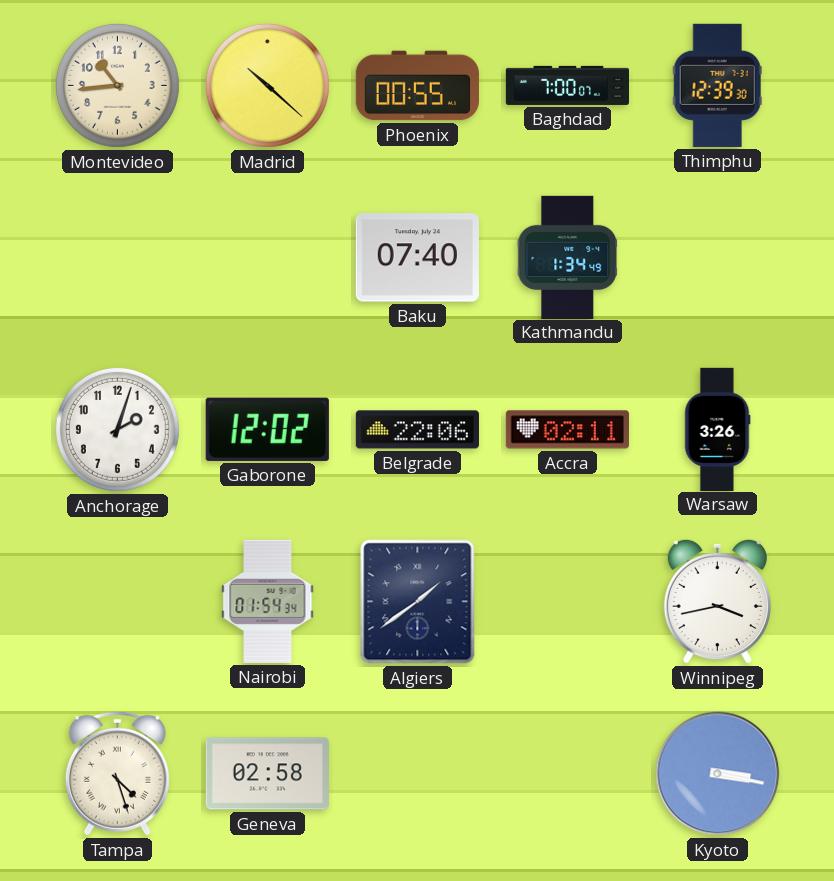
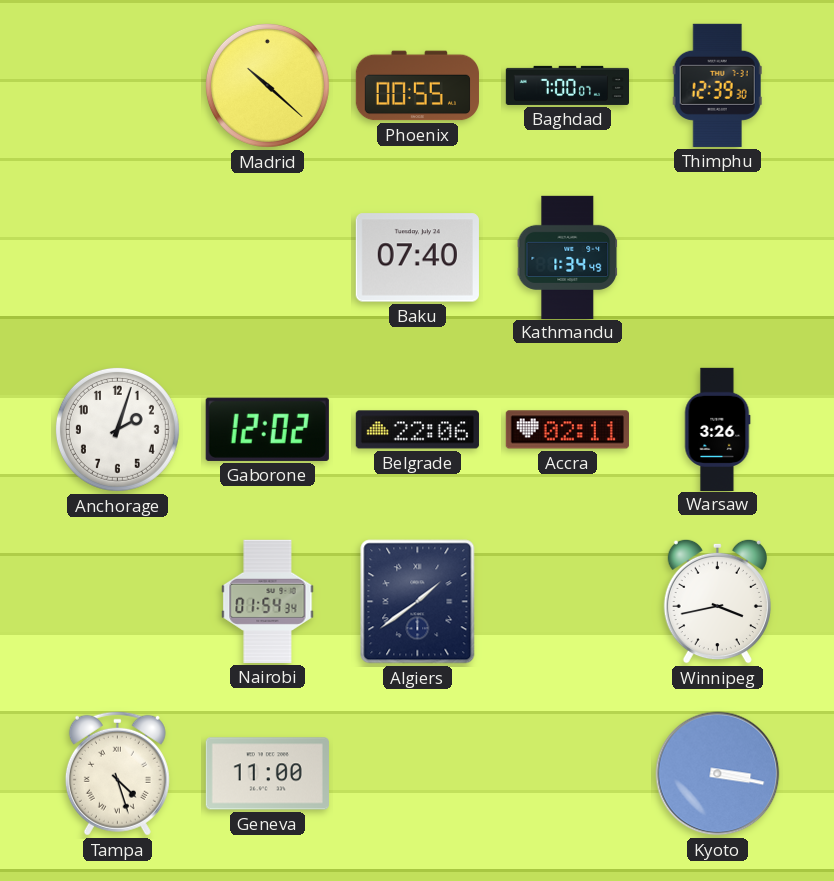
Montevideo: 10:44 -> none
Geneva: 02:58 -> 11:00
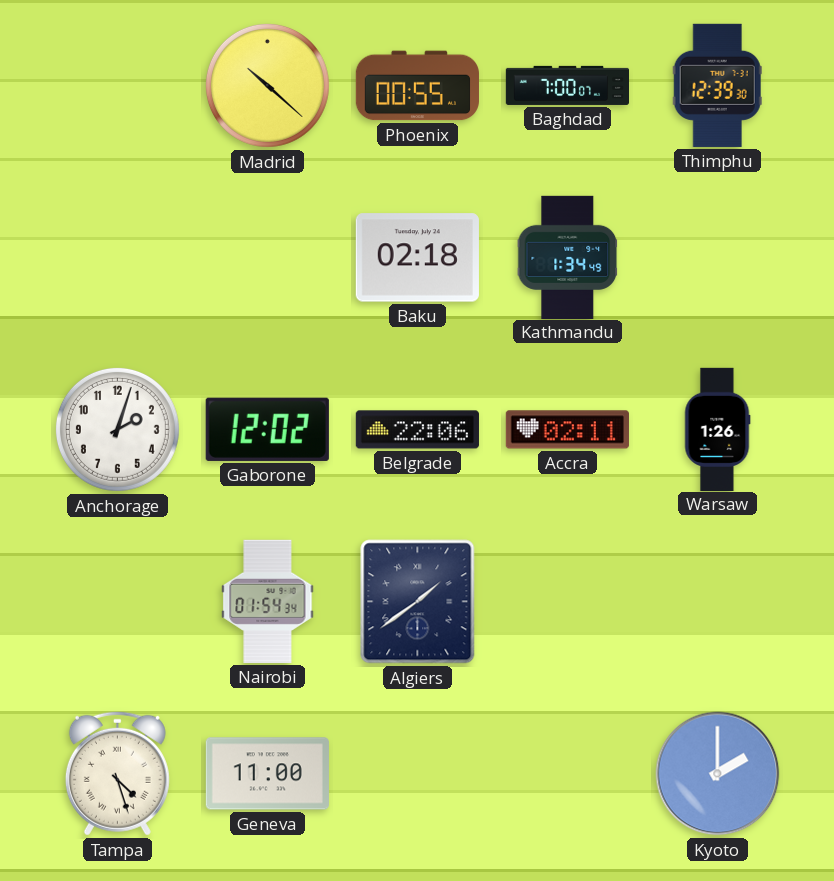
Baku: 07:40 -> 02:18
Warsaw: 3:26 -> 1:26
Winnipeg: 3:43 -> none
Kyoto: 3:17 -> 2:00
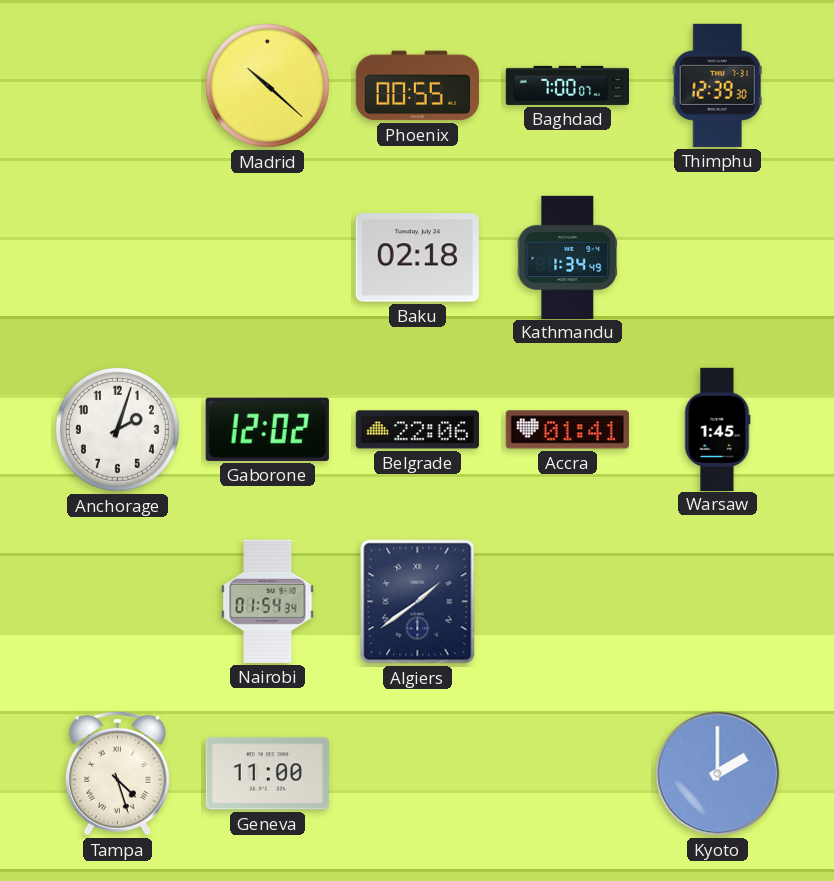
Accra: 02:11 -> 01:41
Warsaw: 1:26 -> 1:45
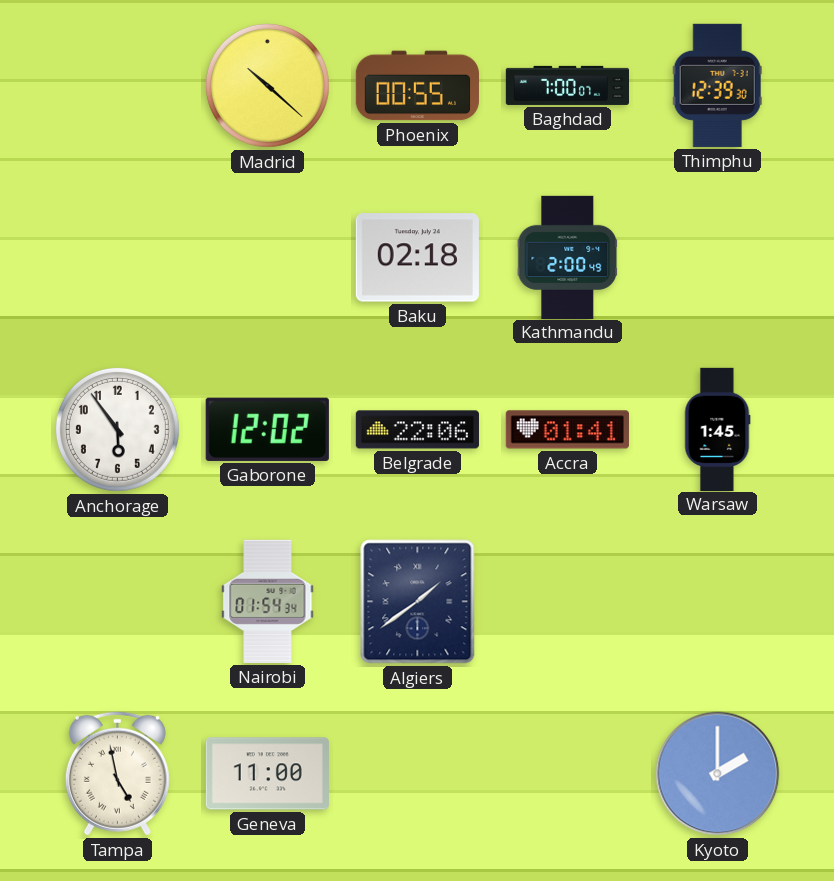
Kathmandu: 1:34 -> 2:00
Anchorage: 2:03 -> 5:54
Tampa: 4:27 -> 4:58
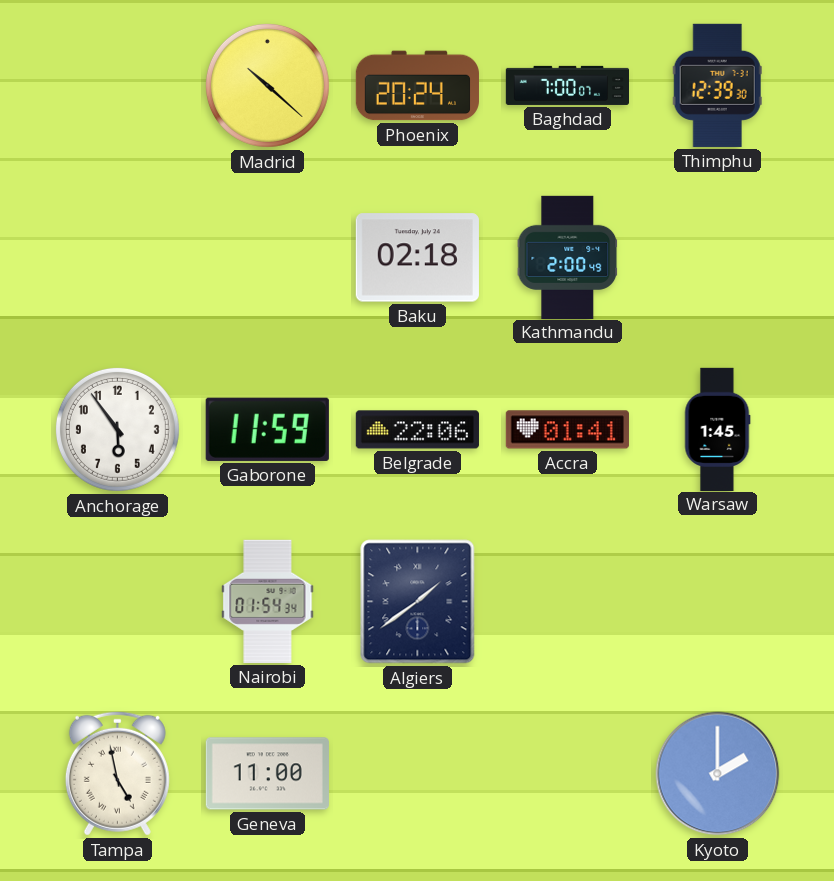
Phoenix: 00:55 -> 20:24
Gaborone: 12:02 -> 11:59
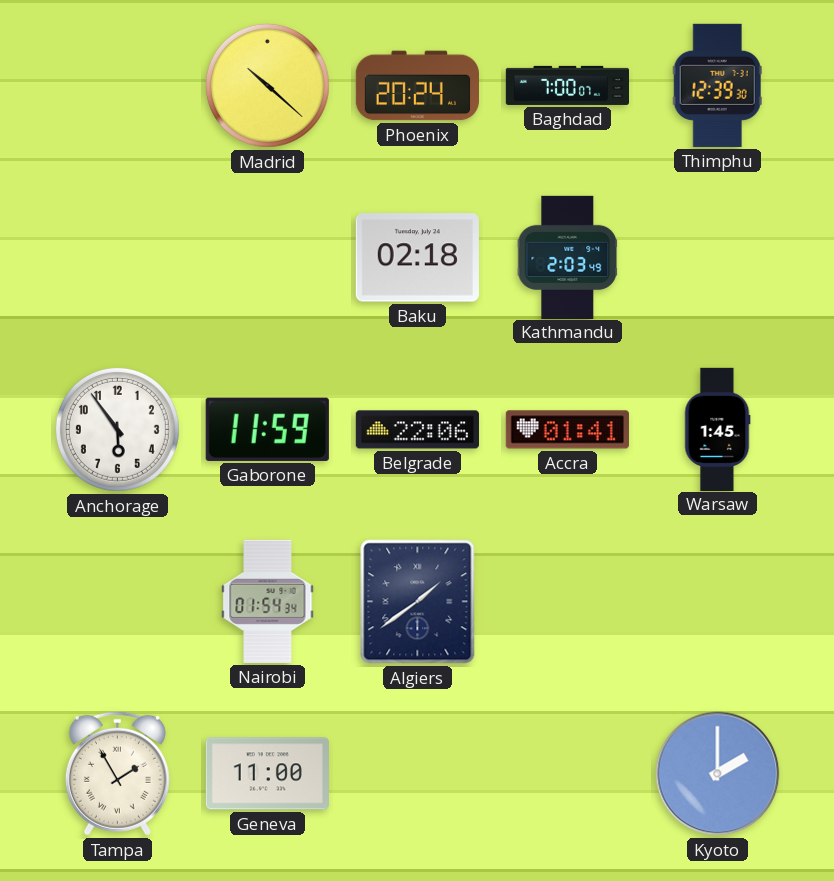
Kathmandu: 2:00 -> 2:03
Tampa: 4:58 -> 1:55
